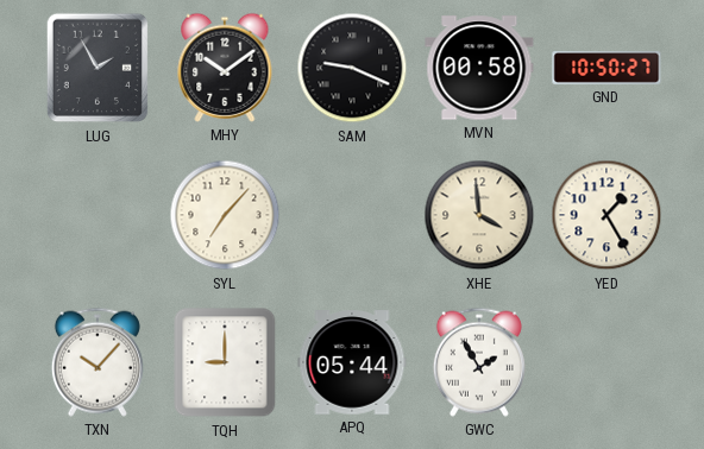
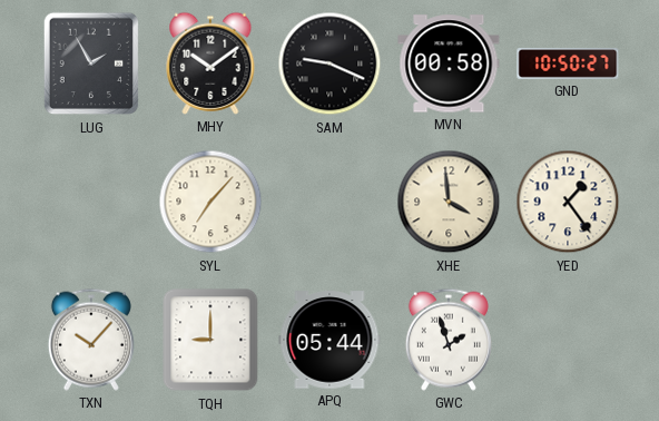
YED: 1:25 -> 1:24
GWC: 1:55 -> 1:57
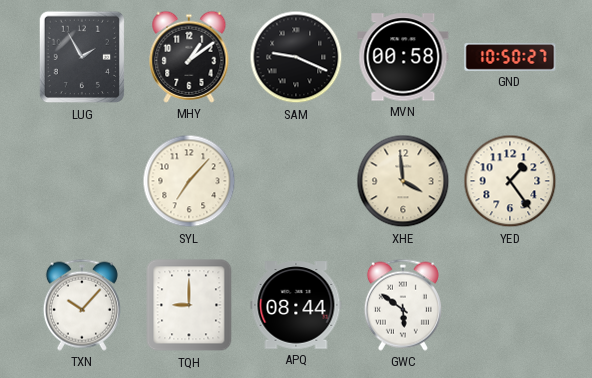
MHY: 10:09 -> 1:09
APQ: 05:44 -> 08:44
GWC: 1:57 -> 5:51
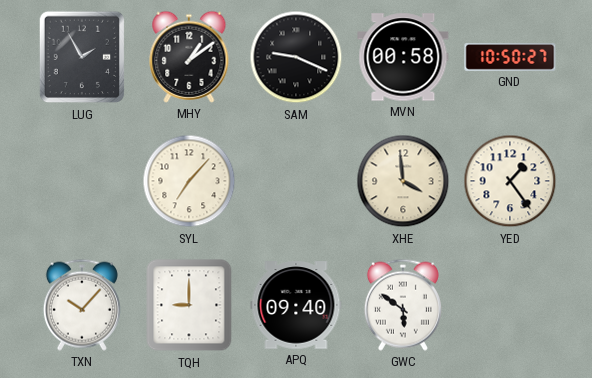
APQ: 08:44 -> 09:40
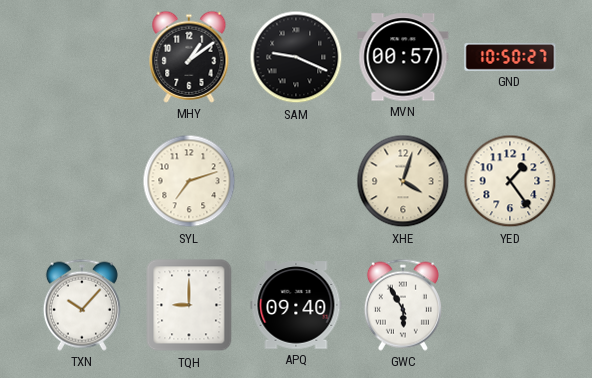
LUG: 1:55 -> none
MVN: 00:58 -> 00:57
SYL: 7:07 -> 7:12
XHE: 3:59 -> 4:03
GWC: 5:51 -> 5:55
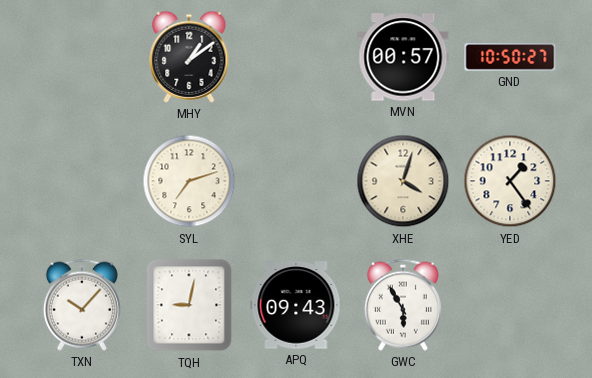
SAM: 9:19 -> none
TQH: 9:00 -> 9:02
APQ: 09:40 -> 09:43
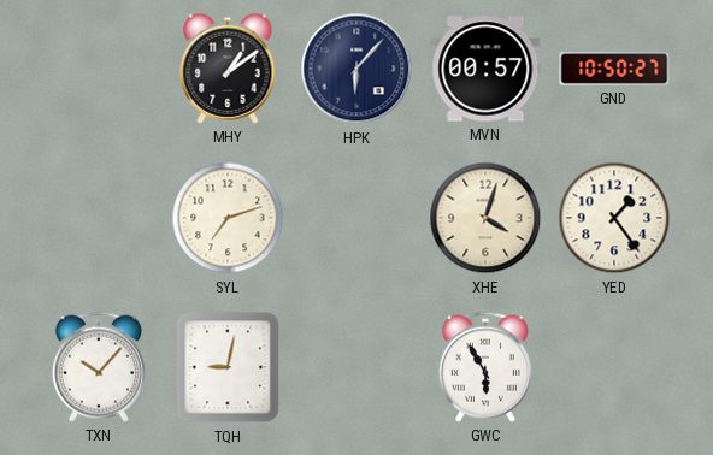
HPK: none -> 6:07
APQ: 09:43 -> none
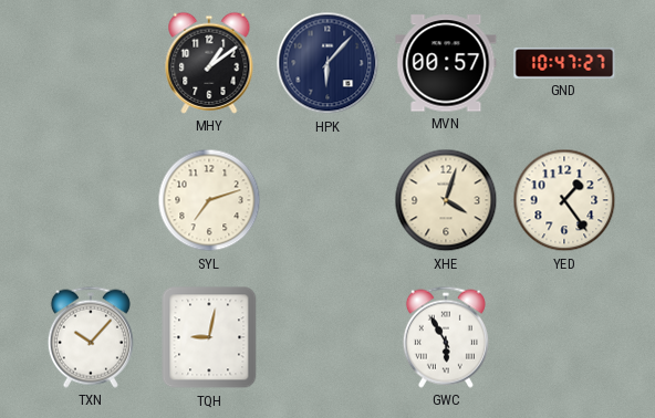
GND: 10:50 -> 10:47
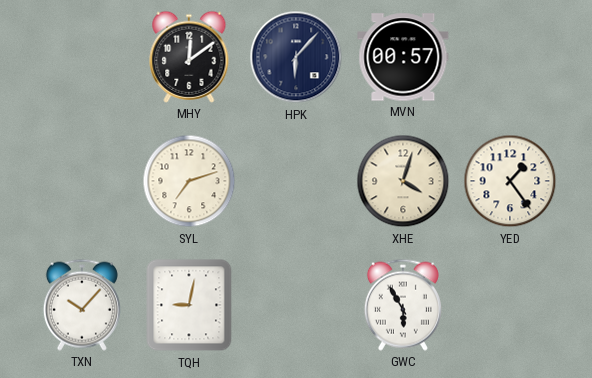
MHY: 1:09 -> 12:09
GND: 10:47 -> none
